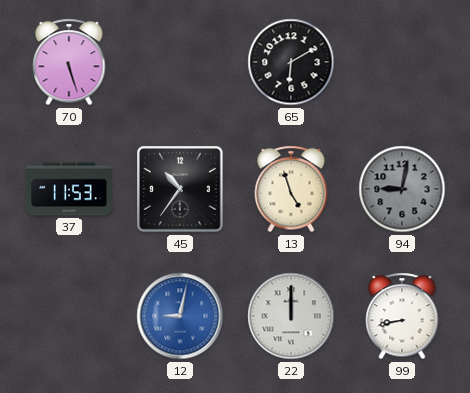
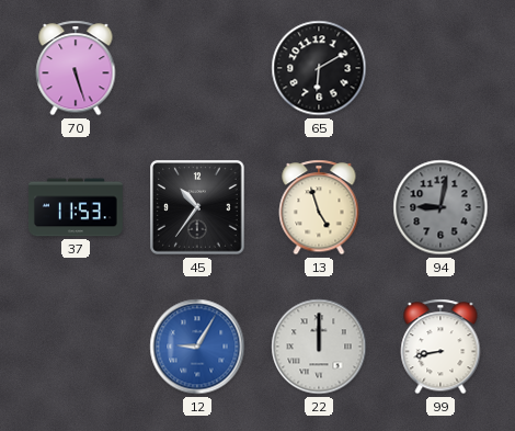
12: 9:02 -> 9:05
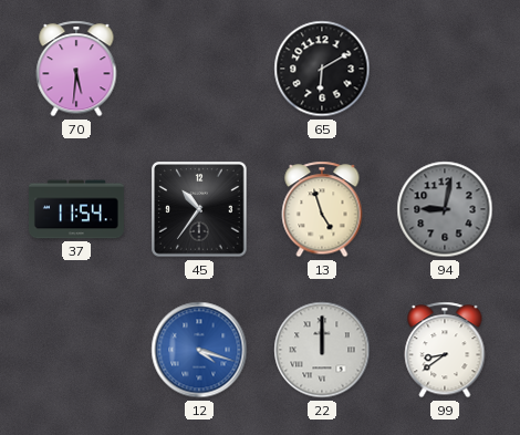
70: 5:27 -> 5:31
37: 11:53 -> 11:54
12: 9:05 -> 4:18
99: 8:43 -> 8:39
